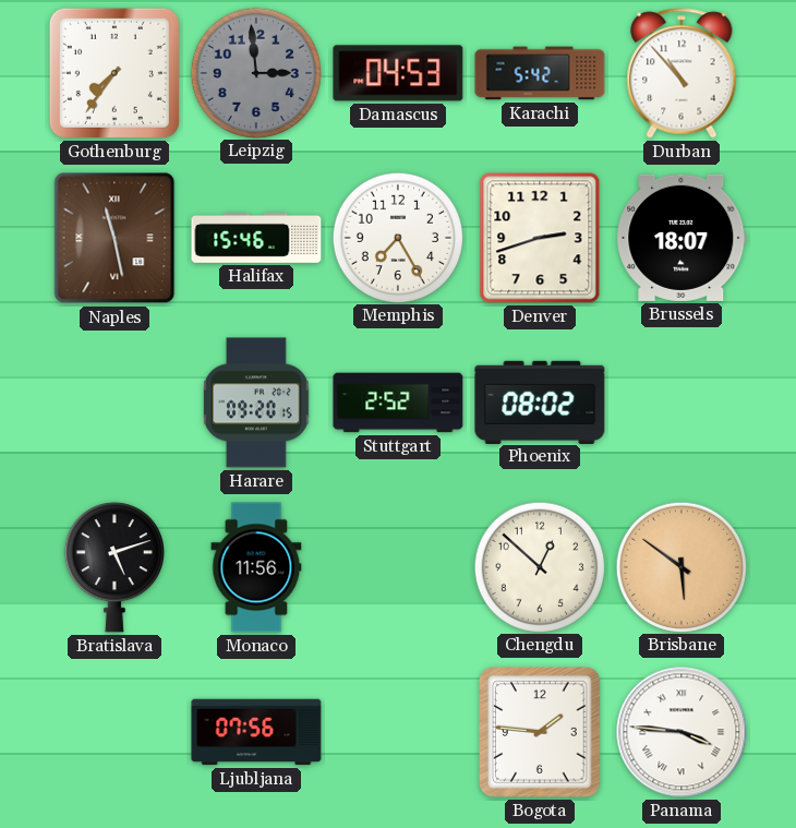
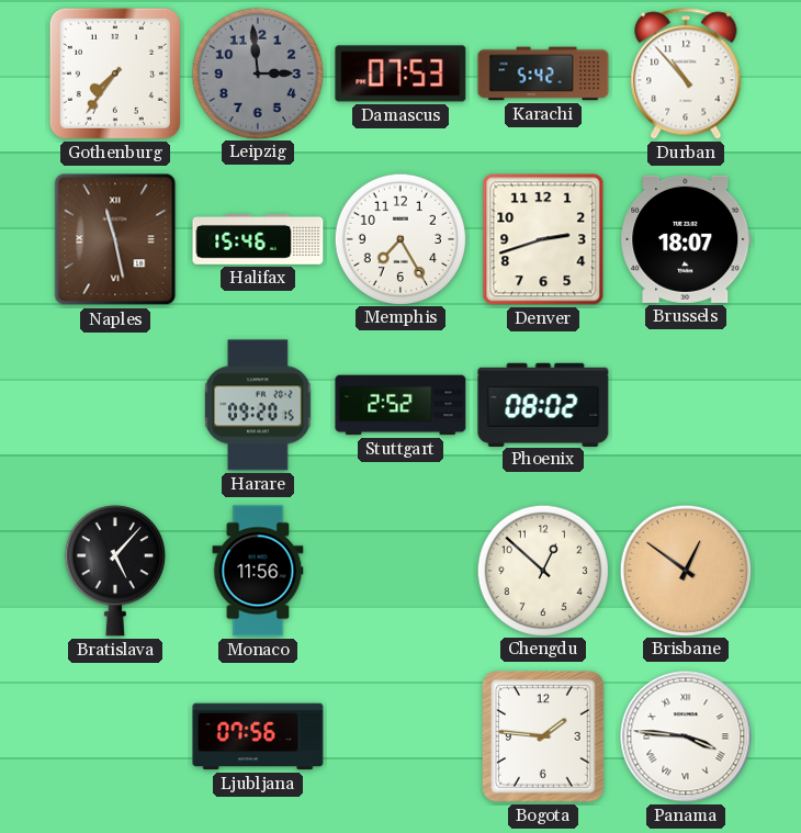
Damascus: 04:53 -> 07:53
Bratislava: 5:12 -> 5:07
Brisbane: 5:51 -> 12:51
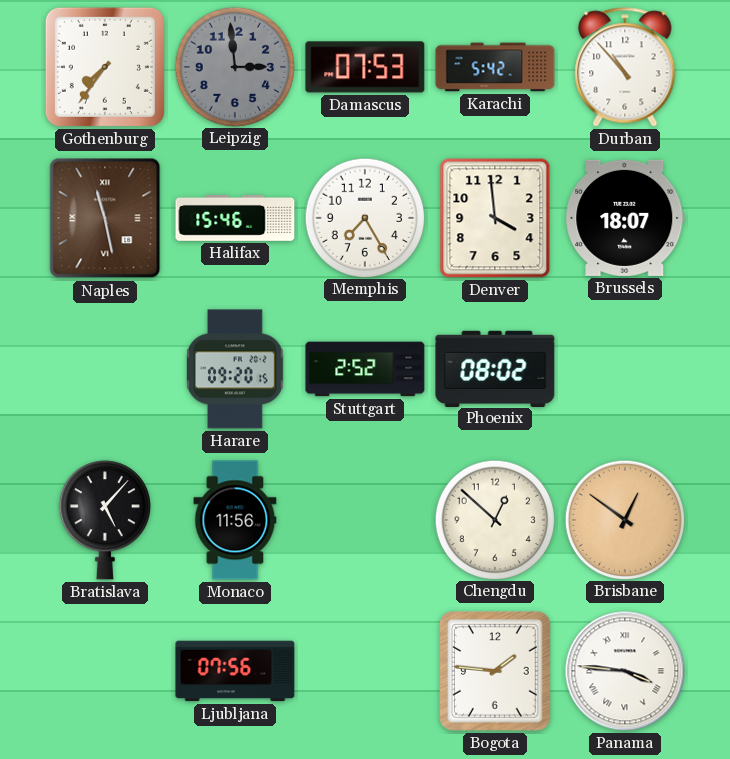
Denver: 2:42 -> 3:59
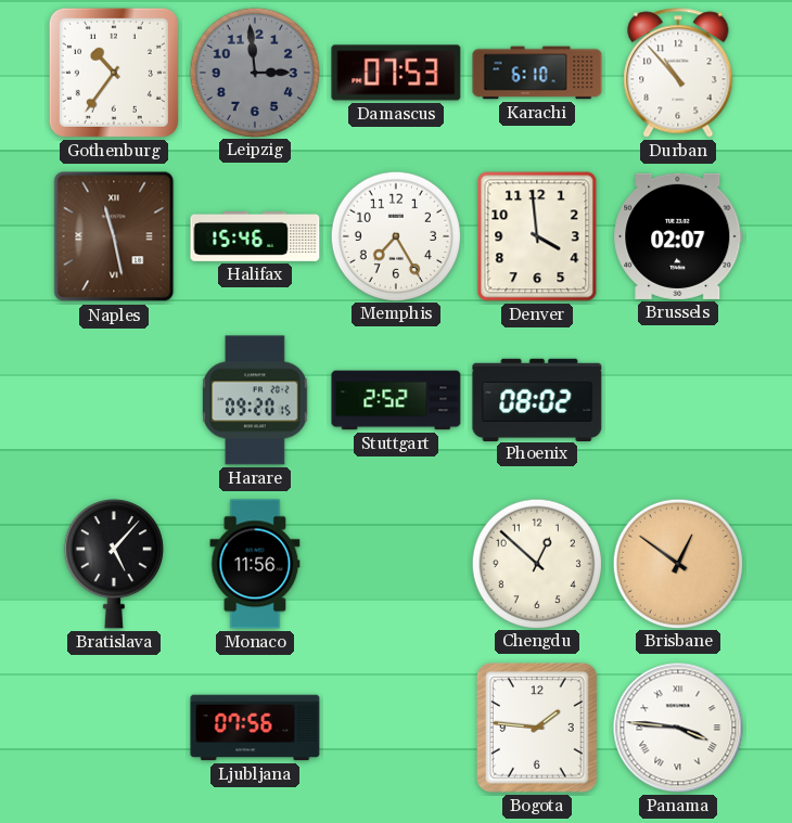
Gothenburg: 7:36 -> 10:36
Karachi: 5:42 -> 6:10
Brussels: 18:07 -> 02:07
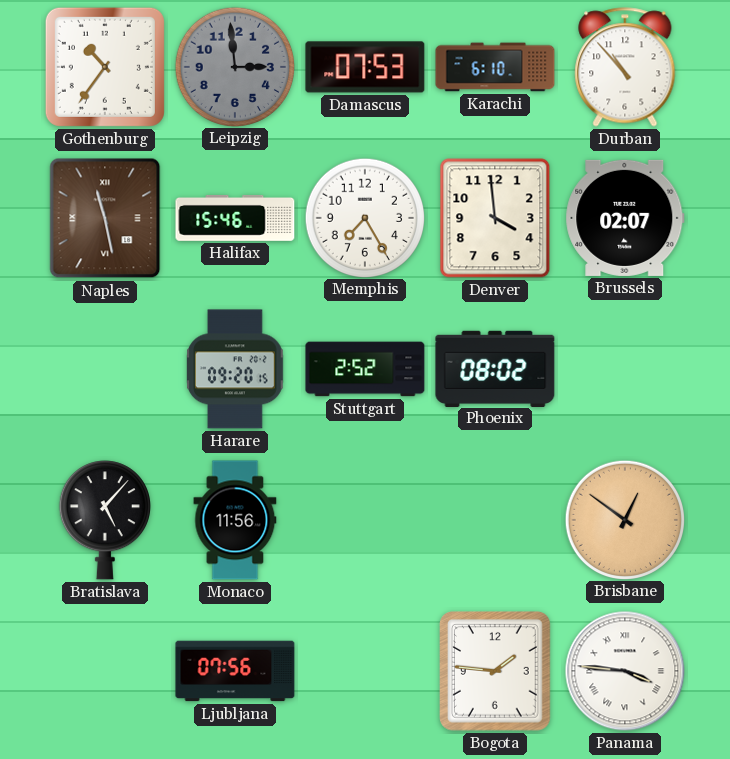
Chengdu: 12:52 -> none
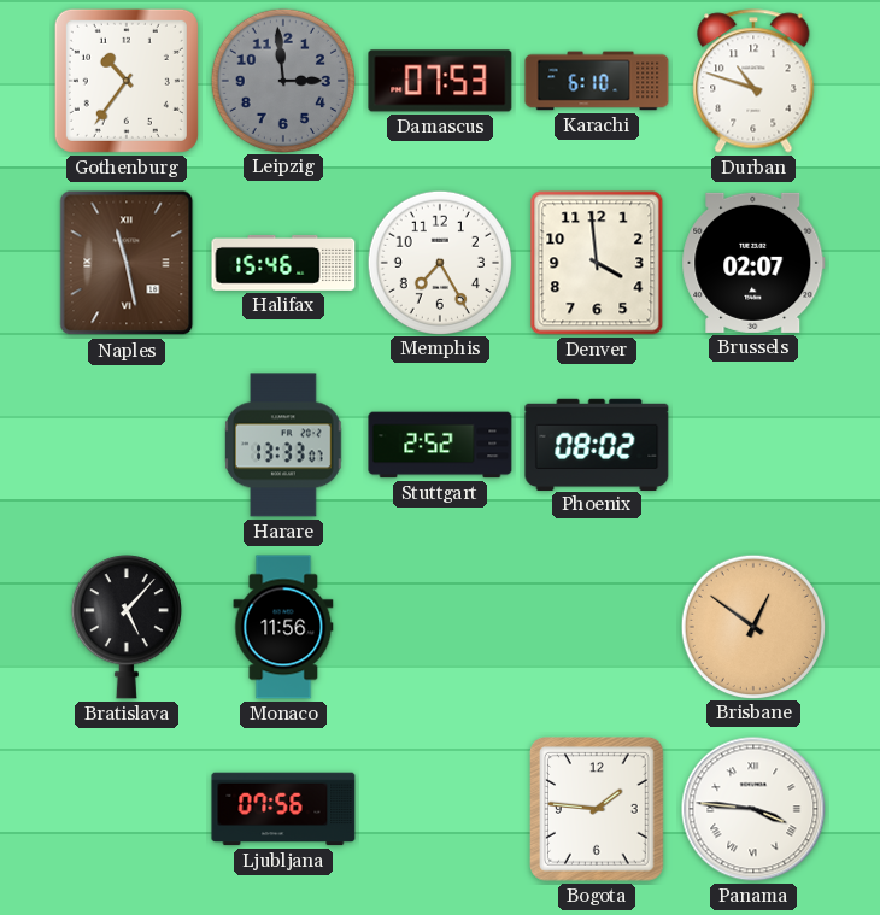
Durban: 10:53 -> 10:48
Harare: 09:20 -> 13:33
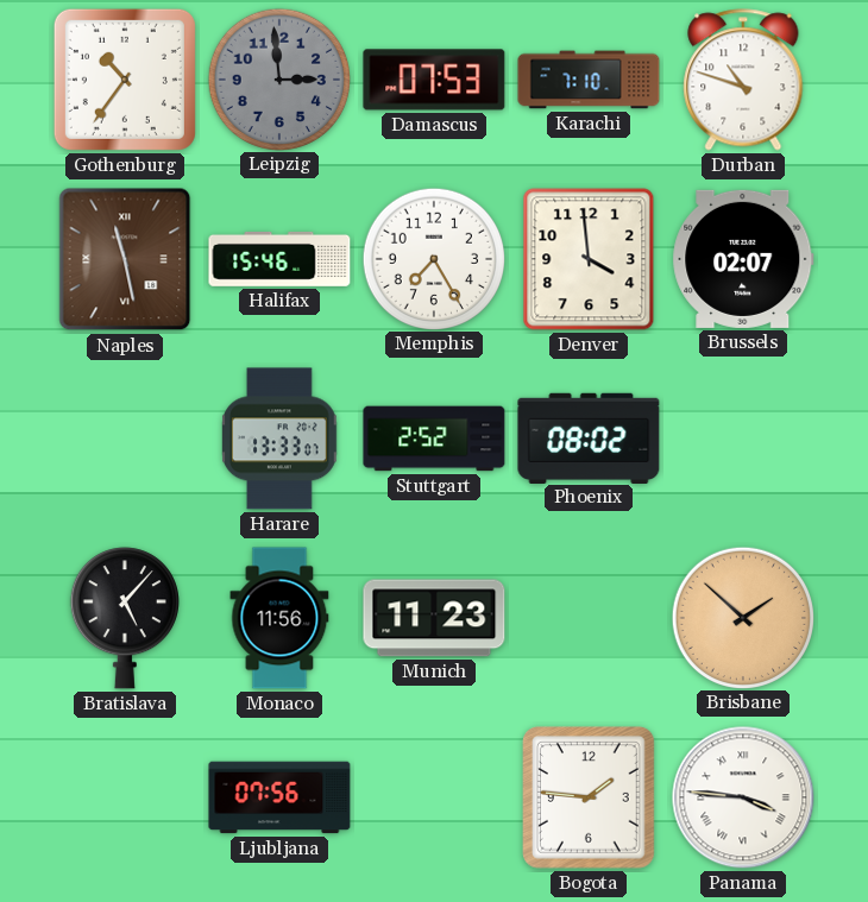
Karachi: 6:10 -> 7:10
Munich: none -> 11:23
Brisbane: 12:51 -> 1:52
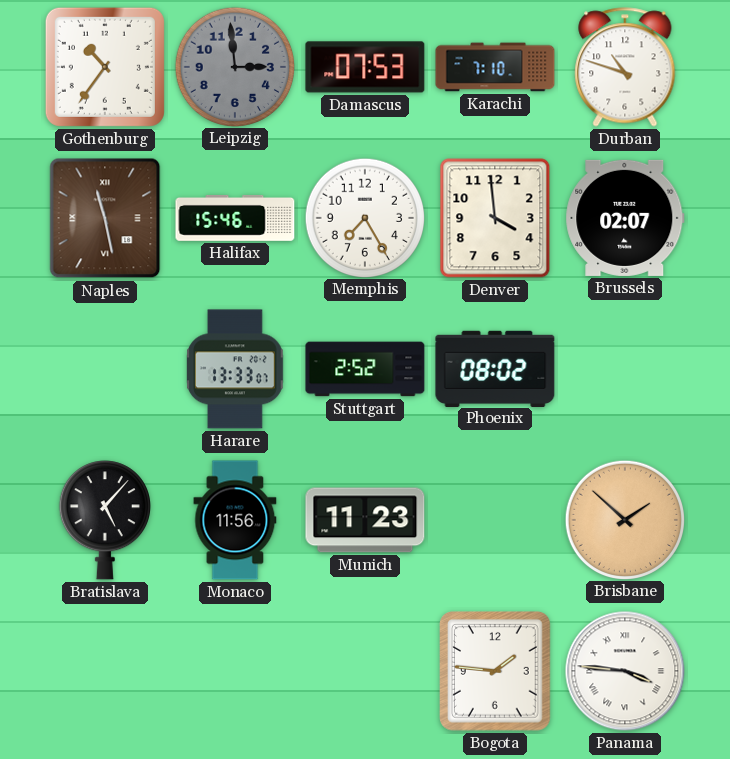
Ljubljana: 07:56 -> none
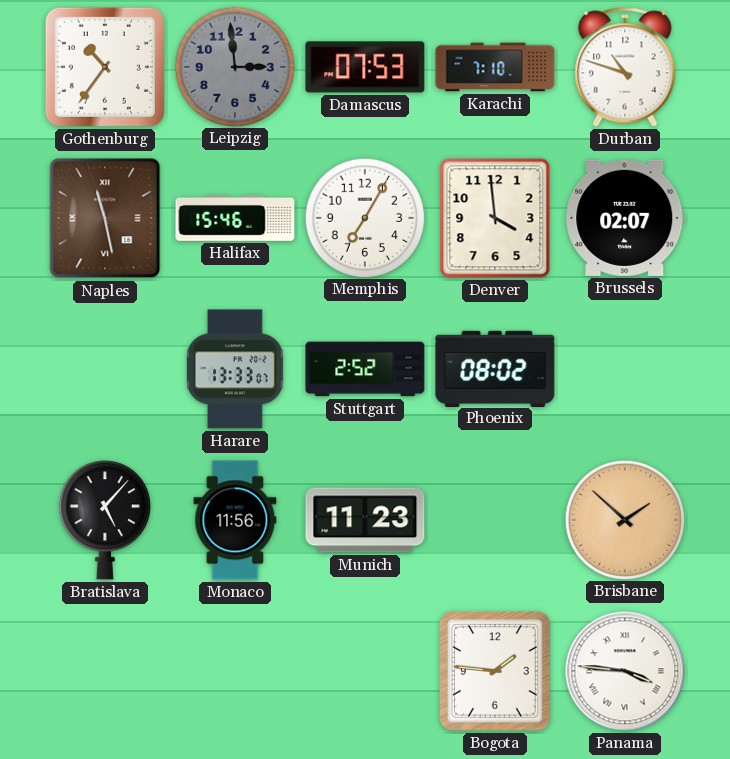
Memphis: 7:25 -> 7:05
